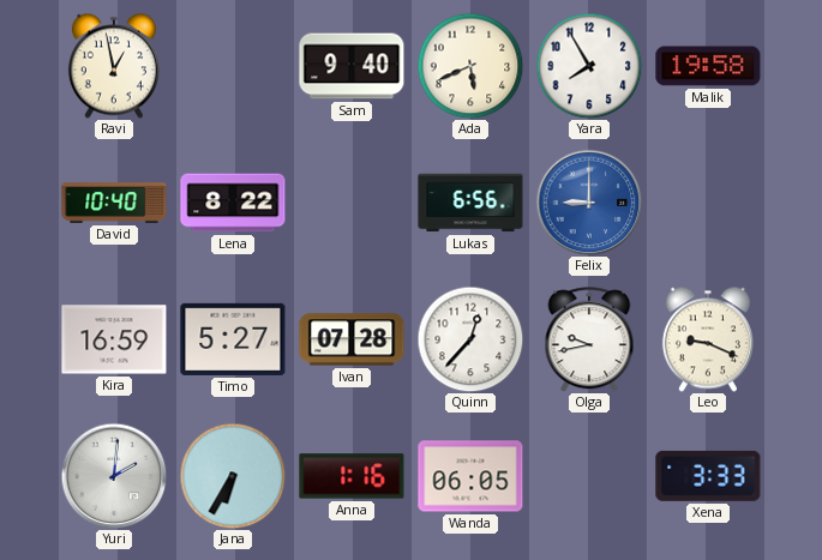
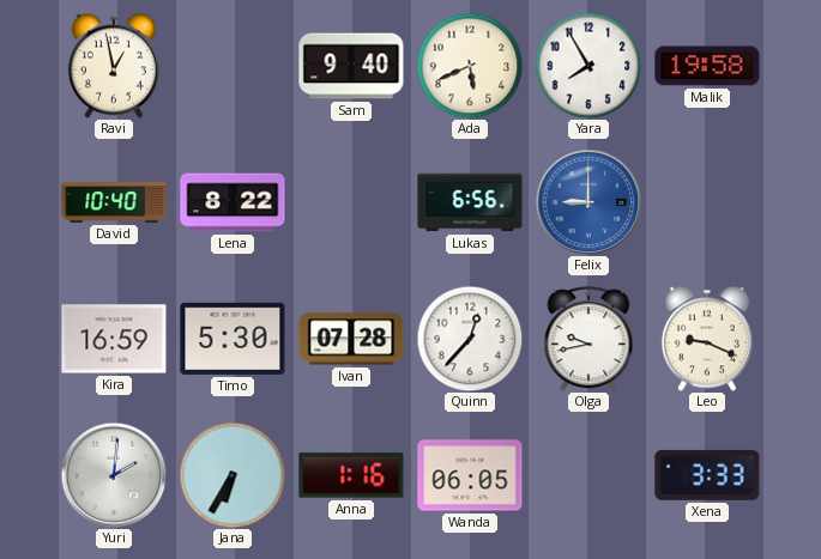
Timo: 5:27 -> 5:30
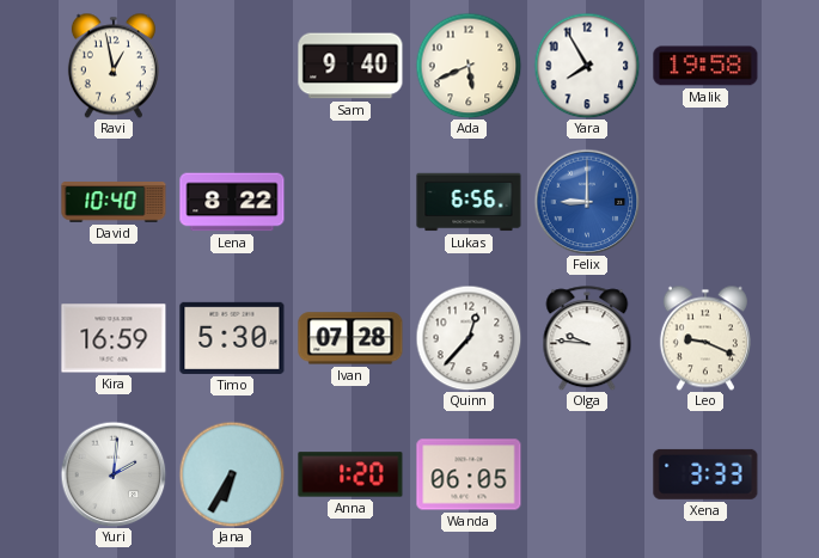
Olga: 9:43 -> 9:46
Anna: 1:16 -> 1:20
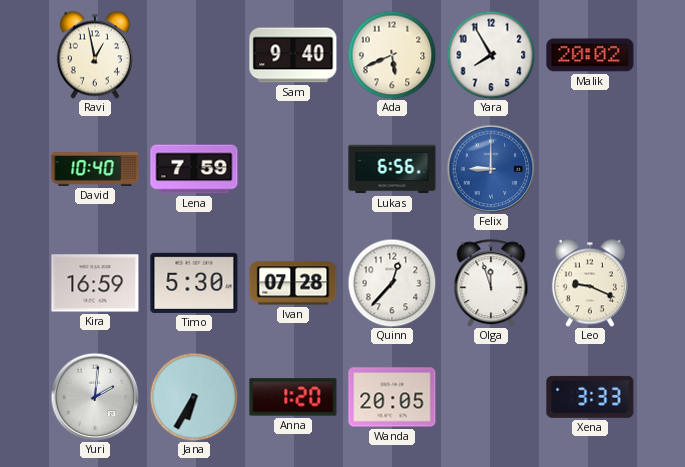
Malik: 19:58 -> 20:02
Lena: 8:22 -> 7:59
Olga: 9:46 -> 11:57
Wanda: 06:05 -> 20:05
